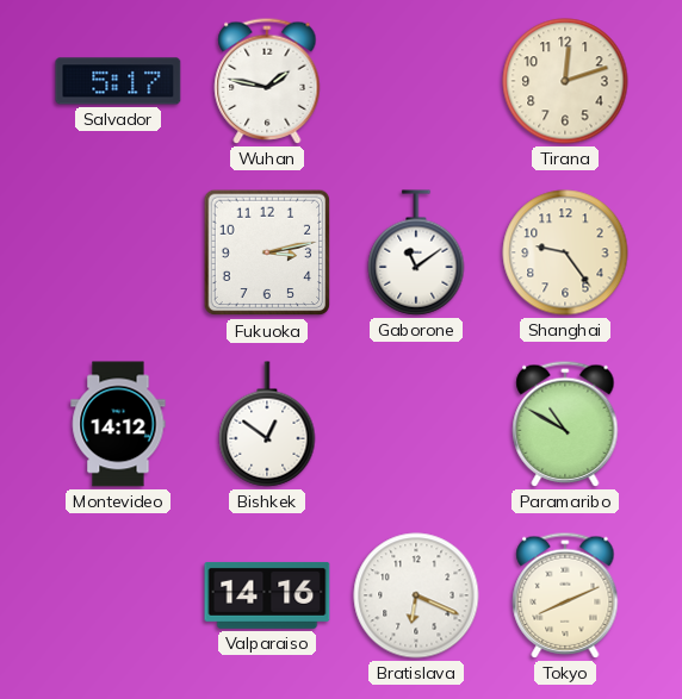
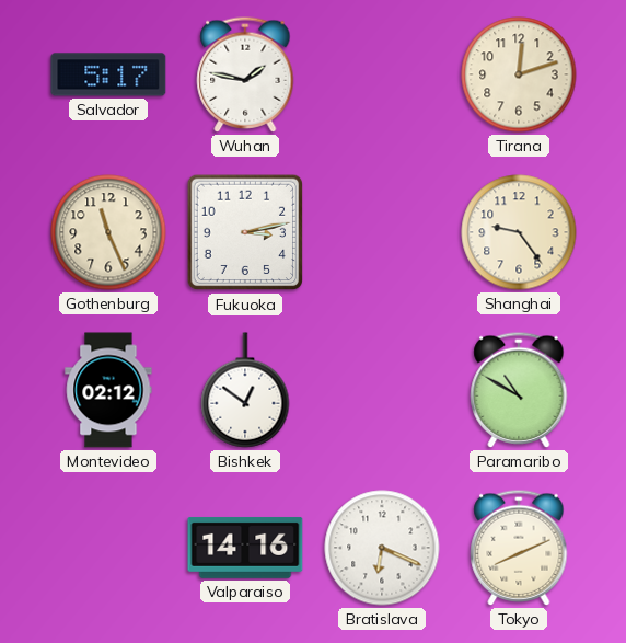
Gothenburg: none -> 11:26
Gaborone: 11:09 -> none
Montevideo: 14:12 -> 02:12
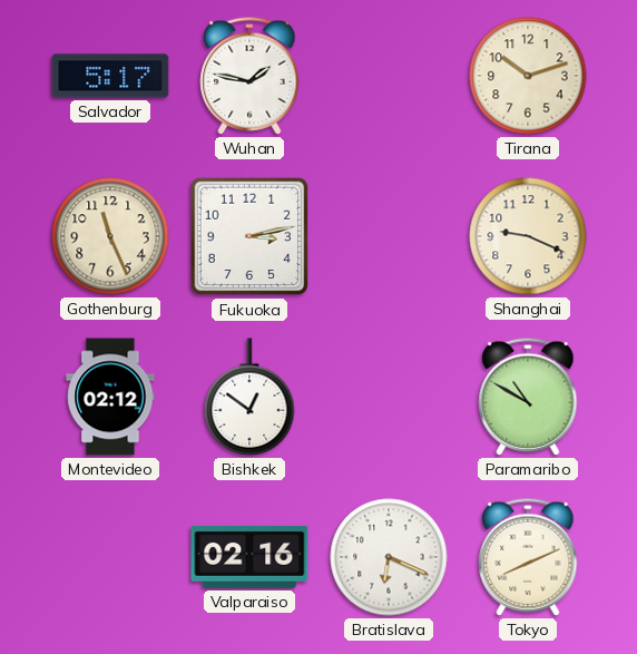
Tirana: 12:12 -> 10:12
Shanghai: 9:24 -> 9:19
Valparaiso: 14:16 -> 02:16
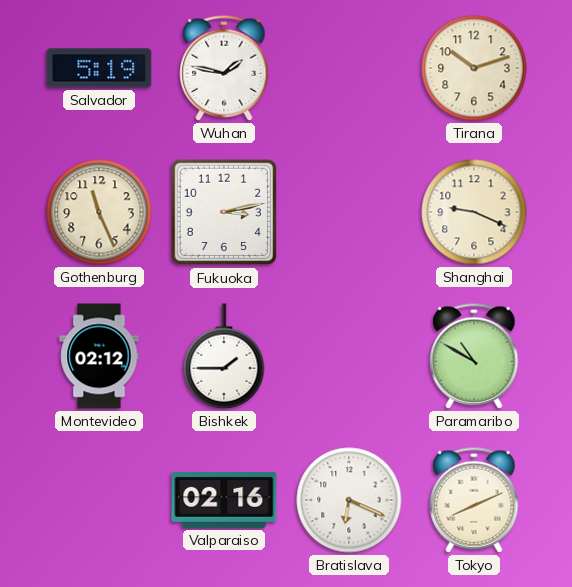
Salvador: 5:17 -> 5:19
Bishkek: 12:51 -> 1:45
